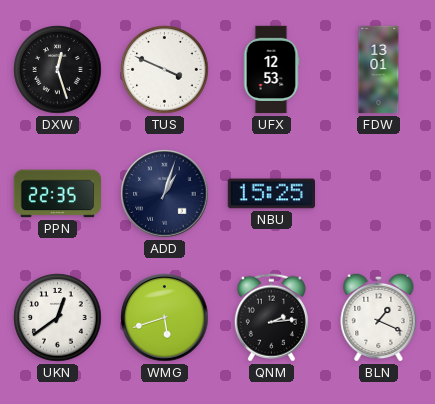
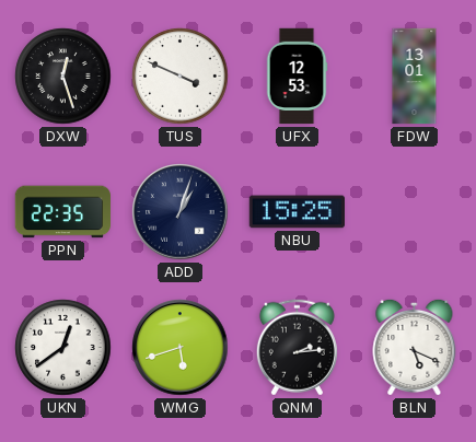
BLN: 1:19 -> 5:19
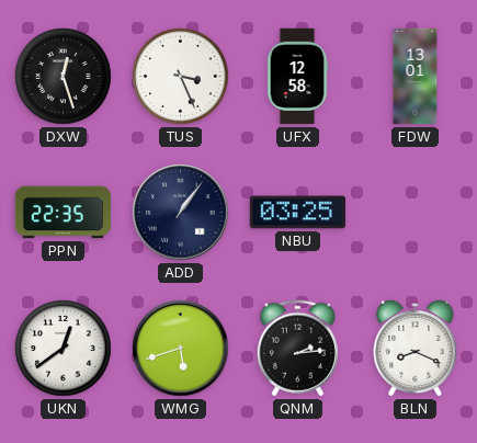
TUS: 3:49 -> 3:26
UFX: 12:53 -> 12:58
ADD: 1:03 -> 1:06
NBU: 15:25 -> 03:25
BLN: 5:19 -> 8:19
